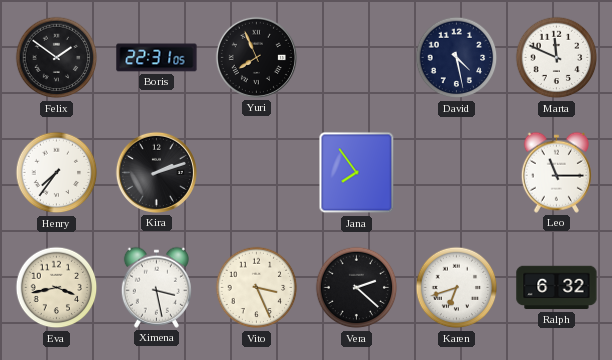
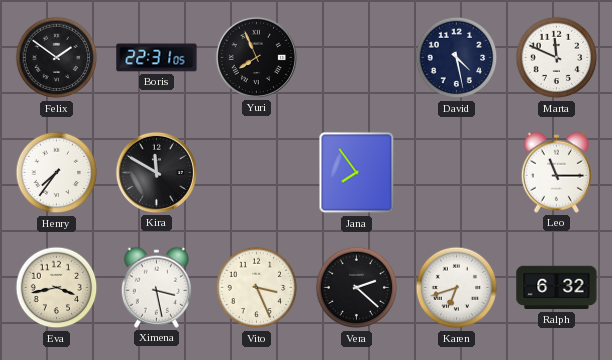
Kira: 2:12 -> 11:50
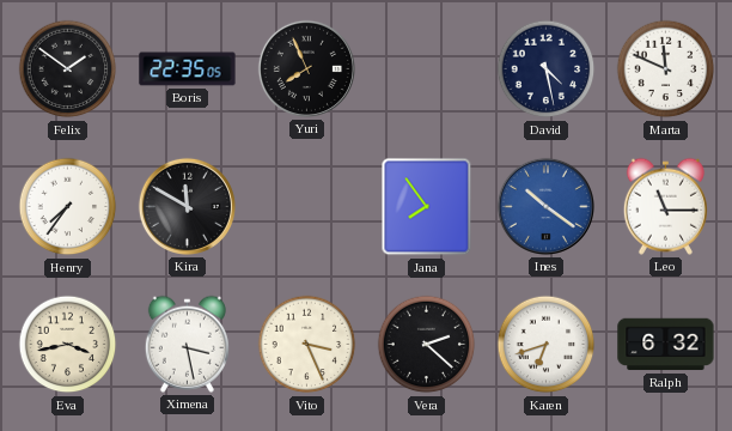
Boris: 22:31 -> 22:35
Ines: none -> 10:21
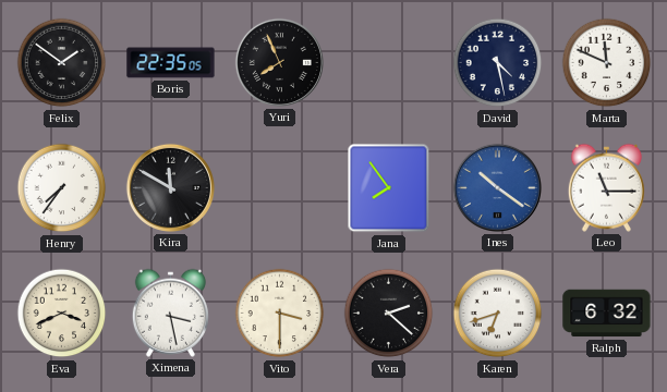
Eva: 3:43 -> 3:41
Vito: 3:26 -> 3:30
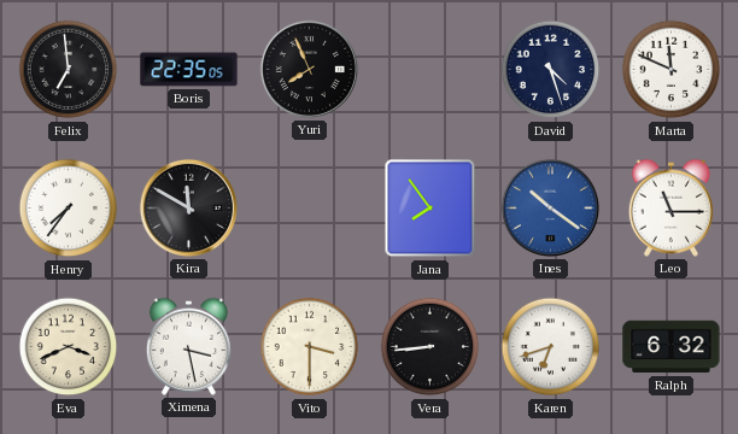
Felix: 1:51 -> 6:59
David: 4:28 -> 4:27
Vera: 2:22 -> 8:44
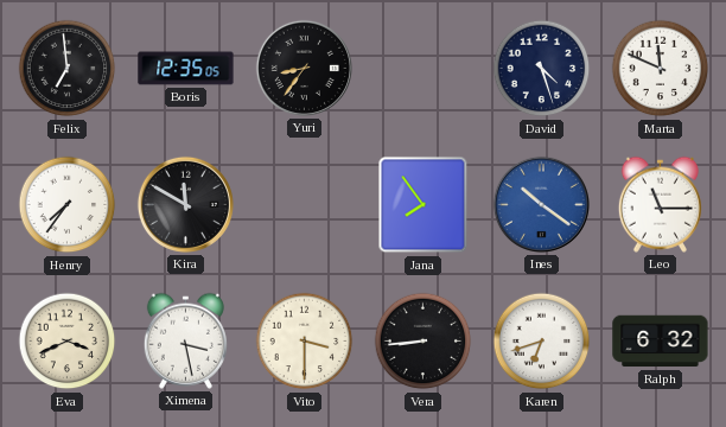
Boris: 22:35 -> 12:35
Yuri: 7:56 -> 8:36
